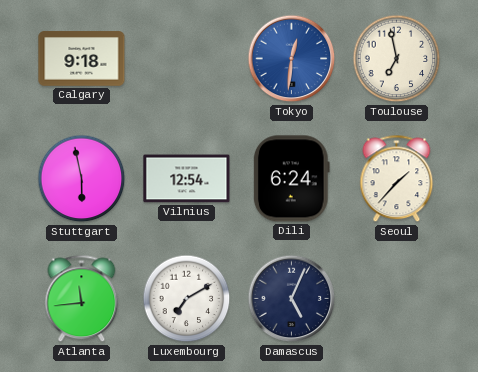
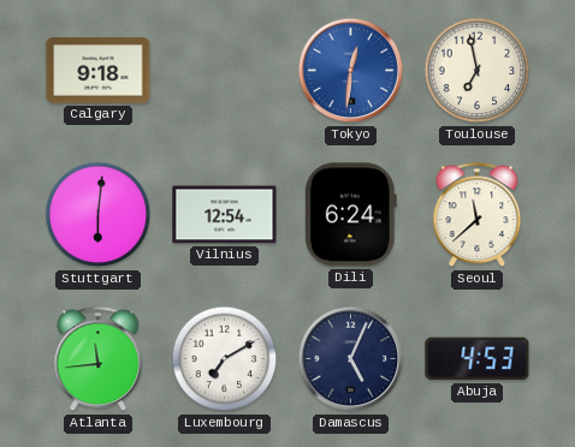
Stuttgart: 5:58 -> 6:01
Seoul: 1:37 -> 11:38
Abuja: none -> 4:53
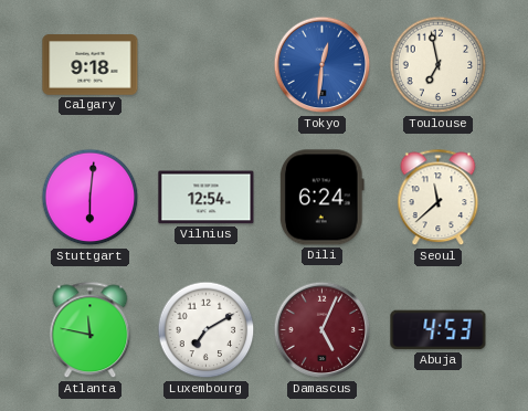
Atlanta: 11:44 -> 11:47
Damascus dial: navy -> burgundy
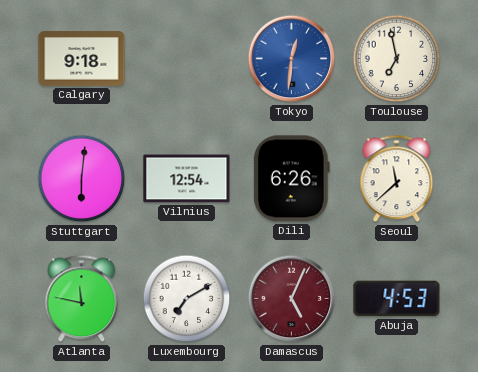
Dili: 6:24 -> 6:26
